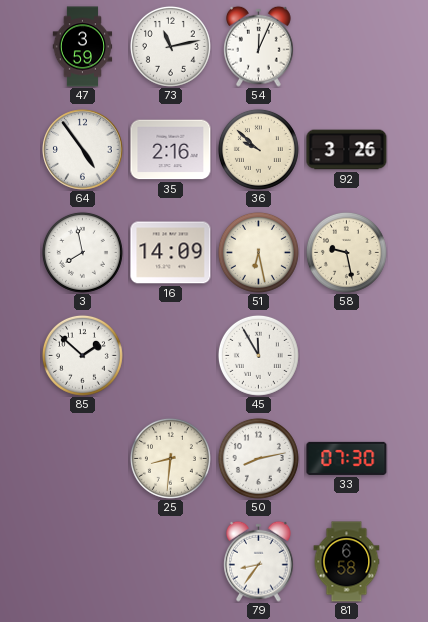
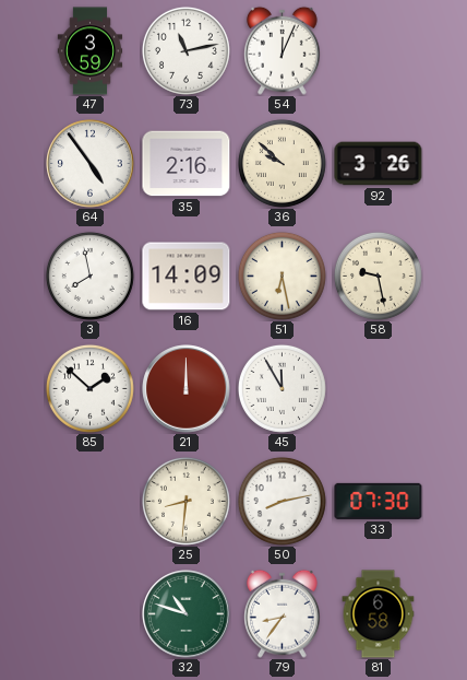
21: none -> 12:00
32: none -> 10:48
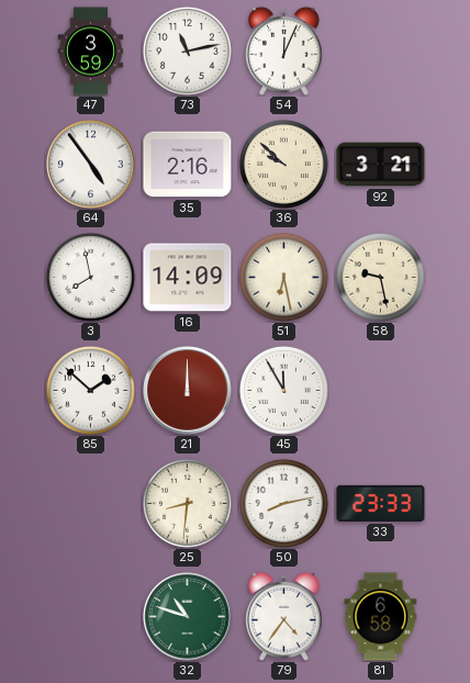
92: 3:26 -> 3:21
33: 07:30 -> 23:33
79: 8:36 -> 4:36
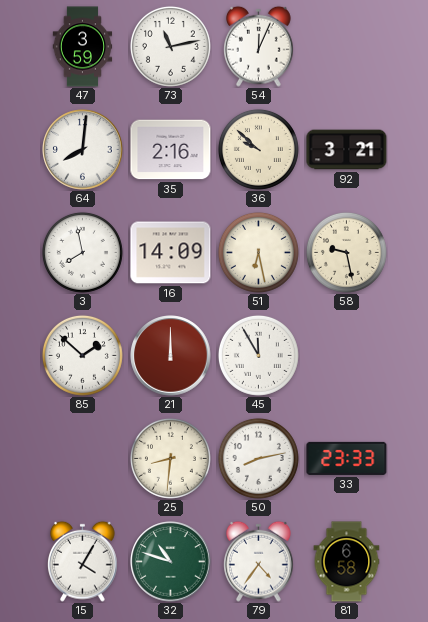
64: 4:54 -> 8:01
15: none -> 4:05
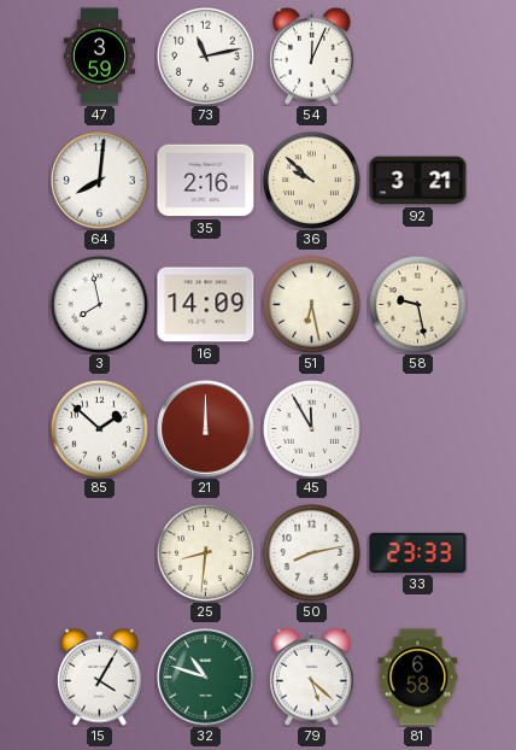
79: 4:36 -> 5:22
